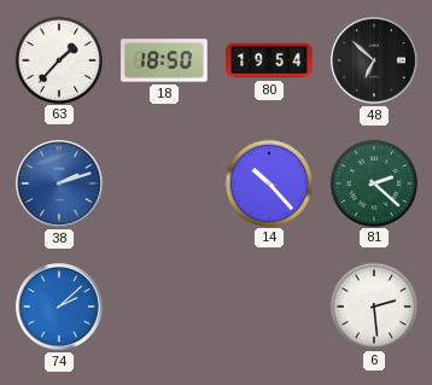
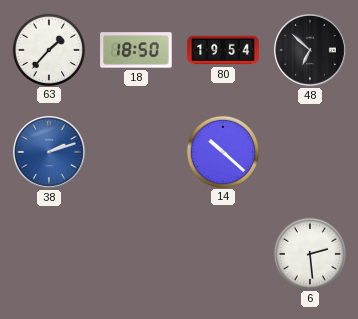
14: 10:23 -> 10:22
81: 2:22 -> none
74: 2:08 -> none
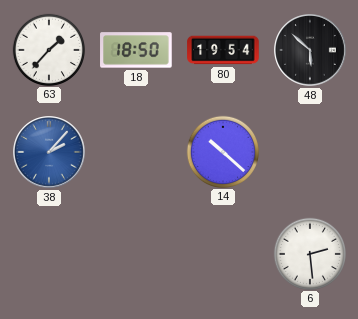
48: 6:52 -> 5:52
38: 2:12 -> 2:07
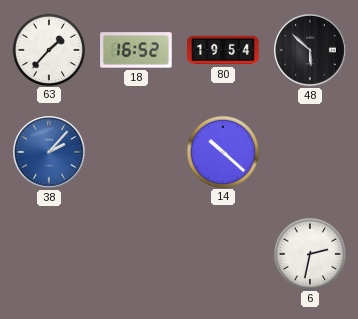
18: 18:50 -> 16:52
6: 2:29 -> 2:32
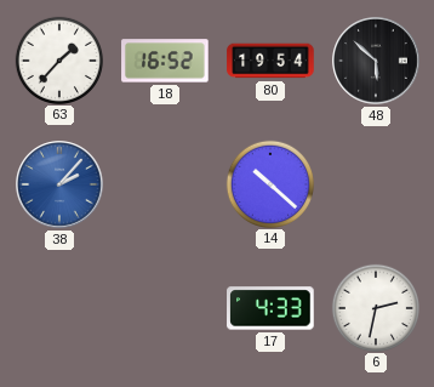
17: none -> 4:33
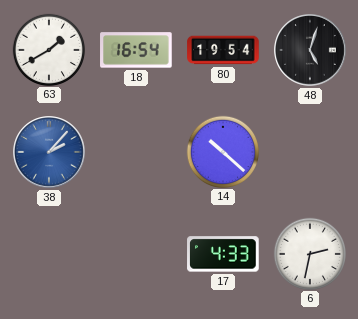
63: 1:37 -> 1:40
18: 16:52 -> 16:54
48: 5:52 -> 5:03
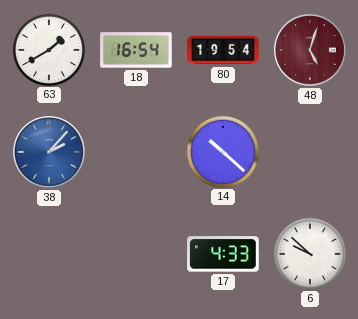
48 dial: black -> burgundy
6: 2:32 -> 9:52
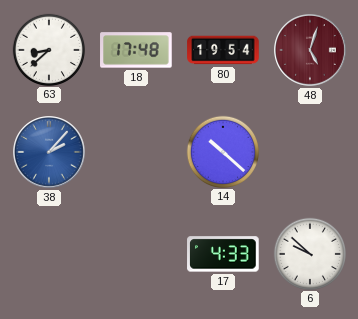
63: 1:40 -> 8:38
18: 16:54 -> 17:48
